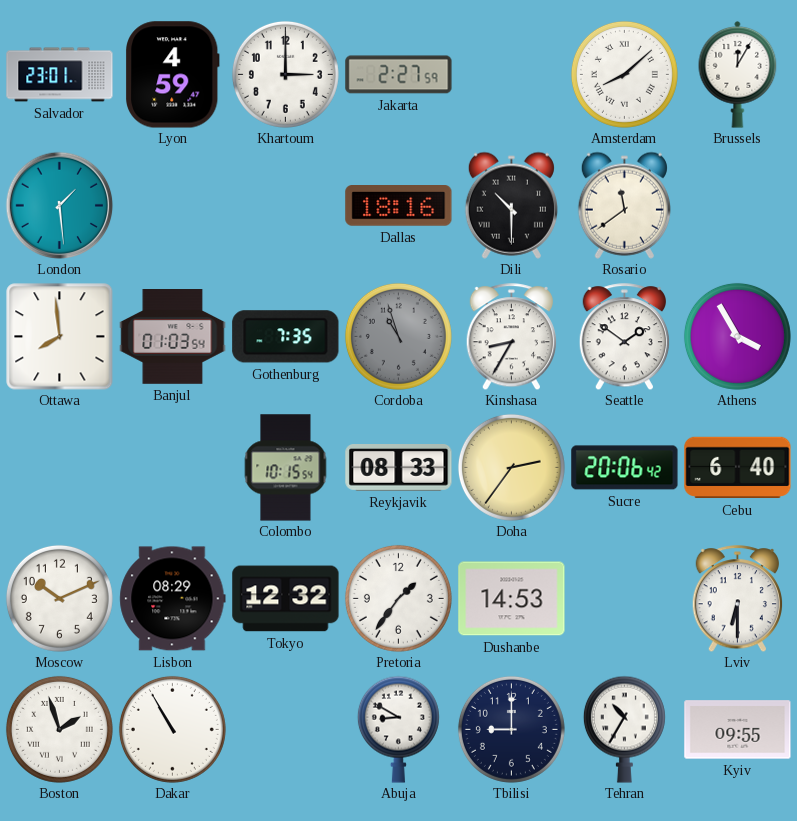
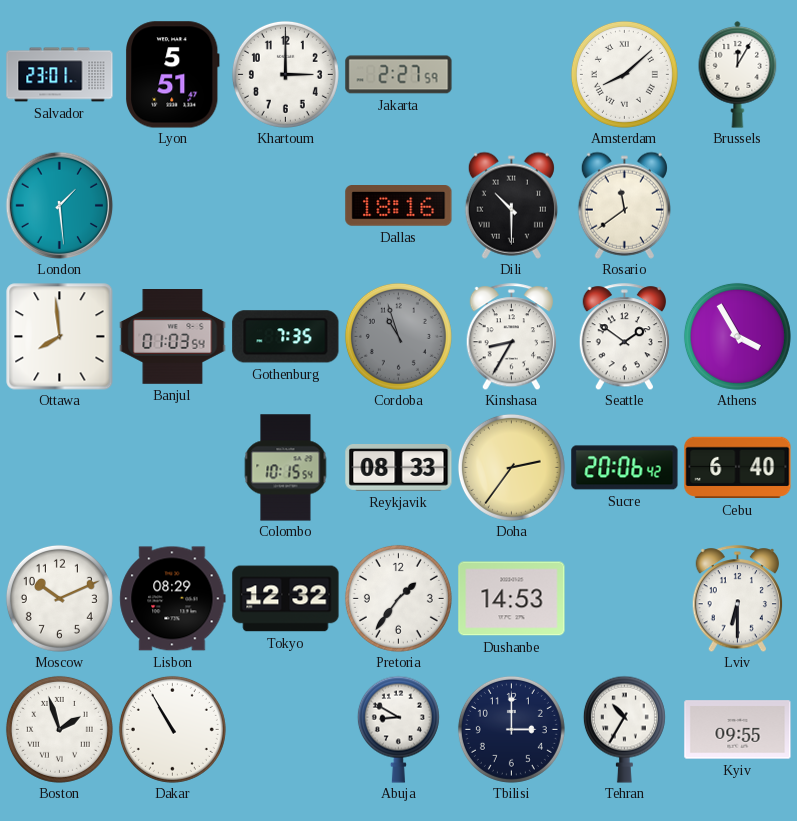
Lyon: 4:59 -> 5:51
Tbilisi: 9:00 -> 3:00
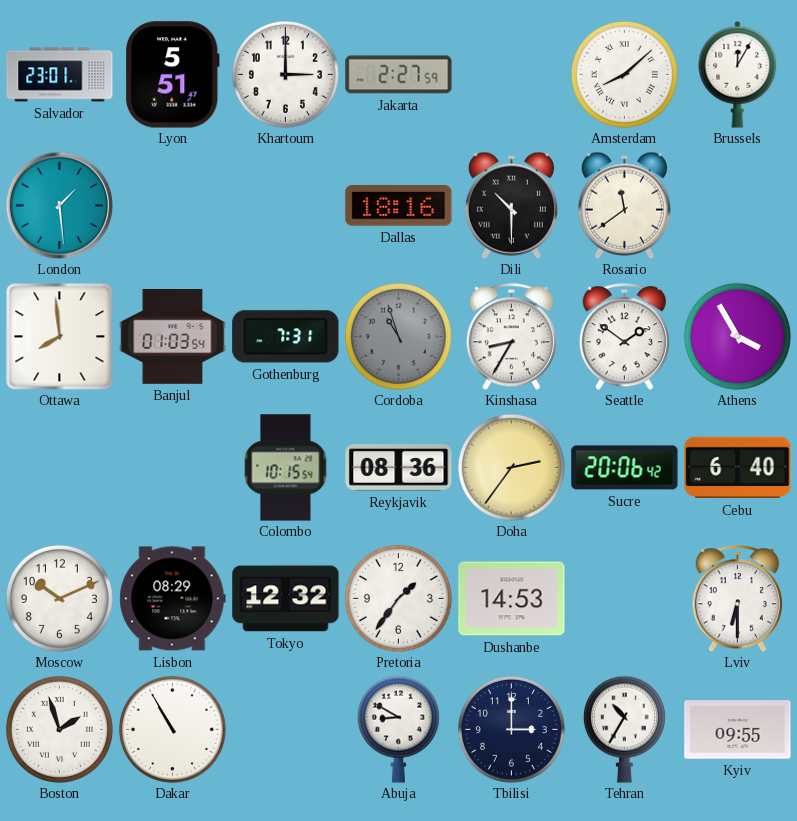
Gothenburg: 7:35 -> 7:31
Reykjavik: 08:33 -> 08:36
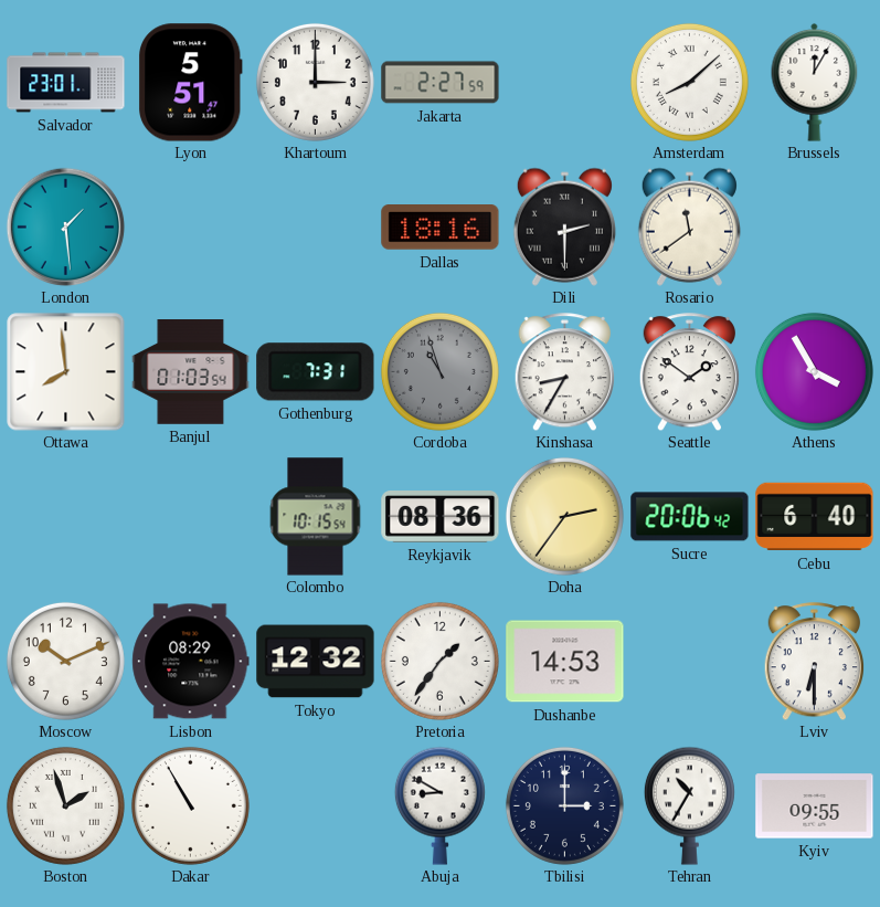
Dili: 10:30 -> 2:30
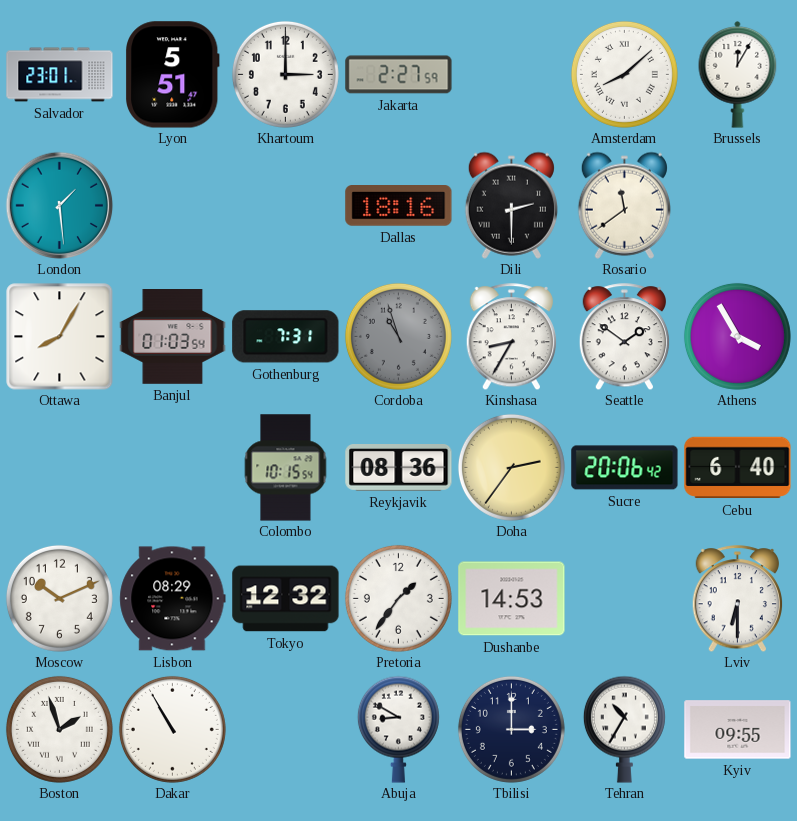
Ottawa: 7:59 -> 8:05
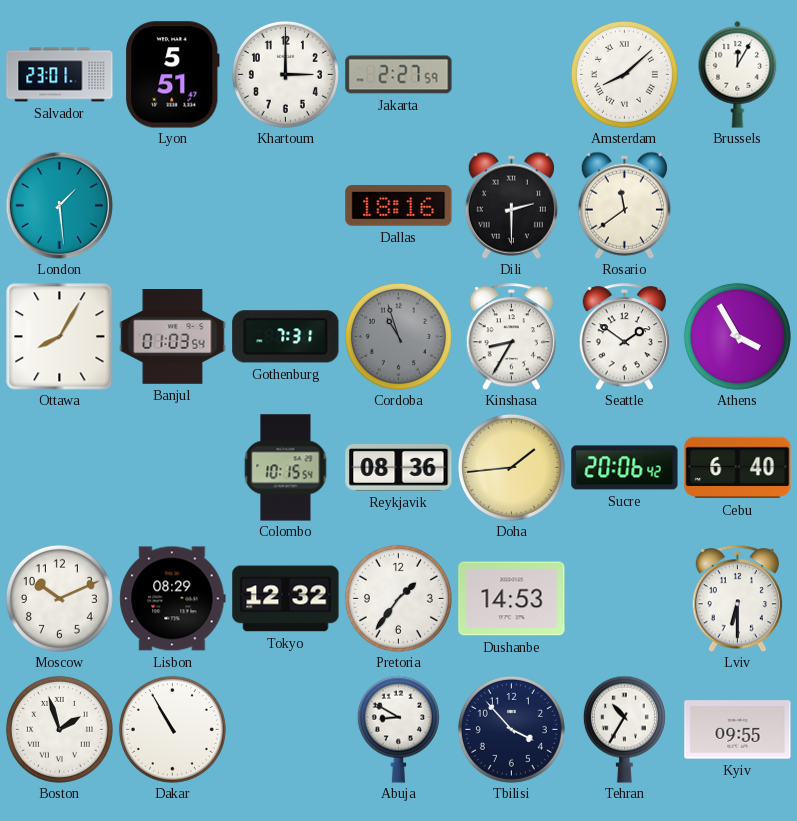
Doha: 2:36 -> 1:44
Tbilisi: 3:00 -> 3:53
